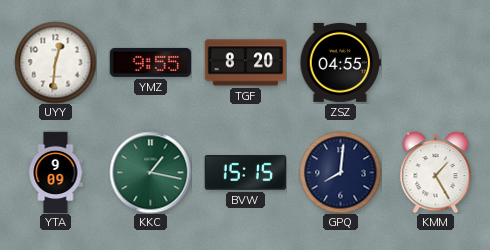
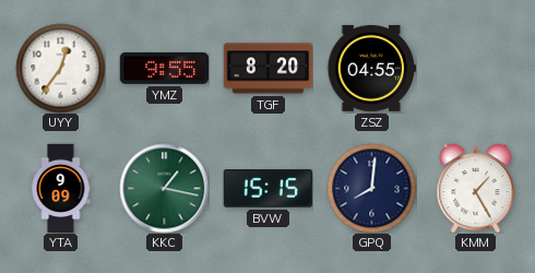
UYY: 12:31 -> 12:36
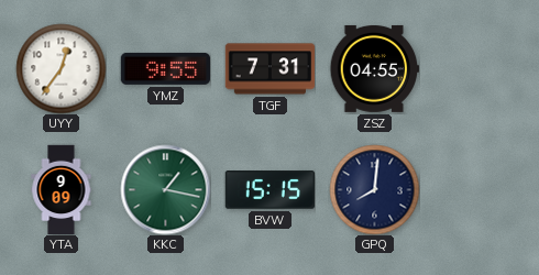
TGF: 8:20 -> 7:31
KMM: 1:25 -> none
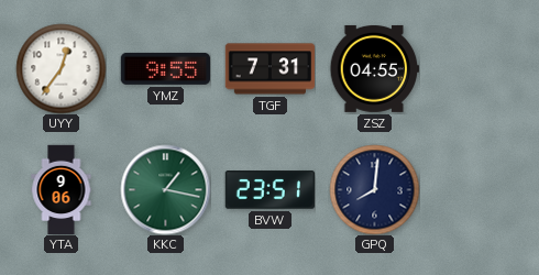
YTA: 9:09 -> 9:06
BVW: 15:15 -> 23:51
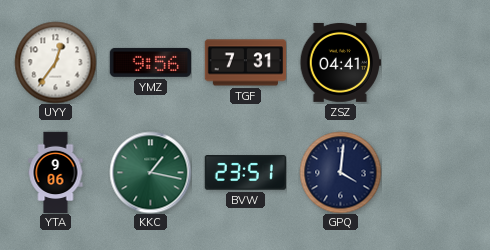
YMZ: 9:55 -> 9:56
ZSZ: 04:55 -> 04:41
GPQ: 8:01 -> 4:01
